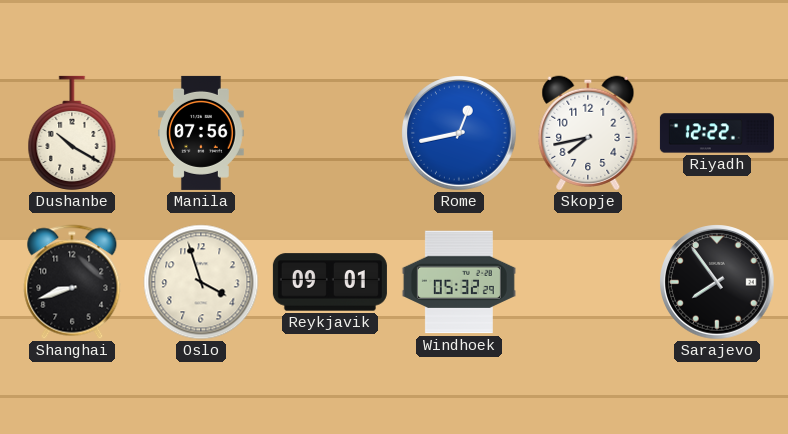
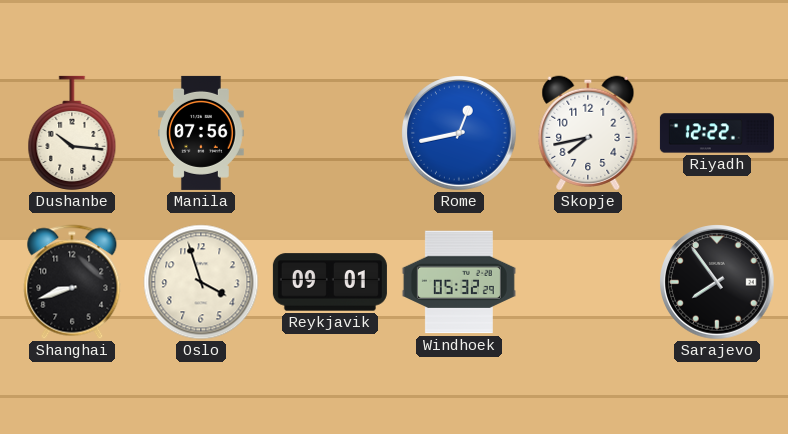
Dushanbe: 10:20 -> 10:16
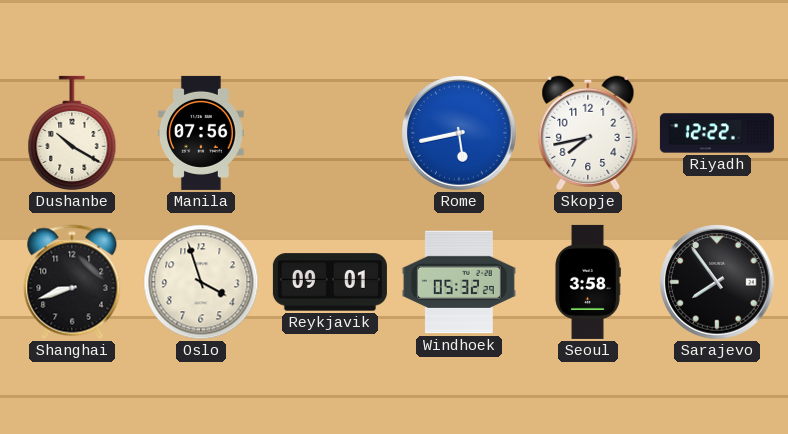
Dushanbe: 10:16 -> 10:20
Rome: 12:43 -> 5:43
Seoul: none -> 3:58
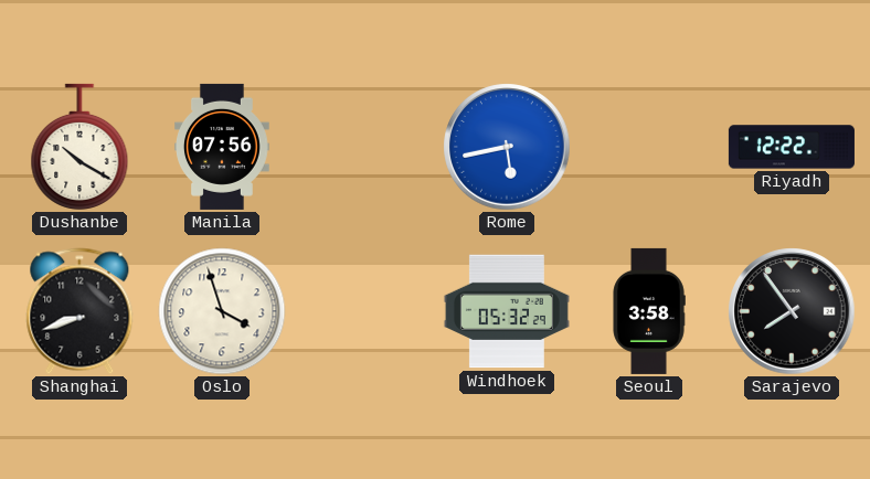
Skopje: 7:43 -> none
Reykjavik: 09:01 -> none
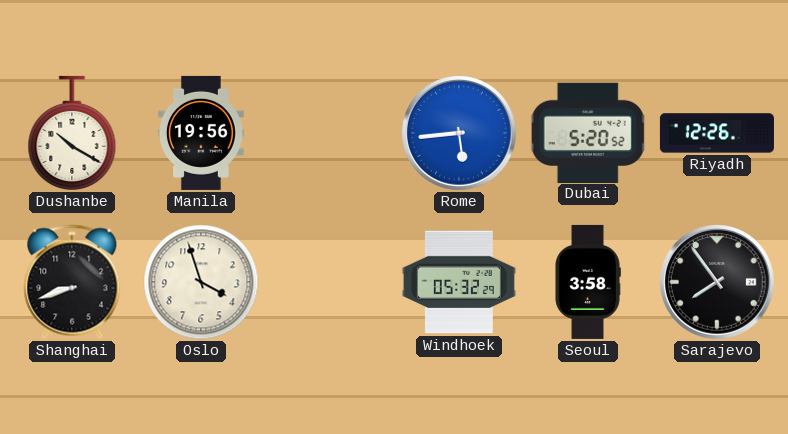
Manila: 07:56 -> 19:56
Rome: 5:43 -> 5:44
Dubai: none -> 5:20
Riyadh: 12:22 -> 12:26
